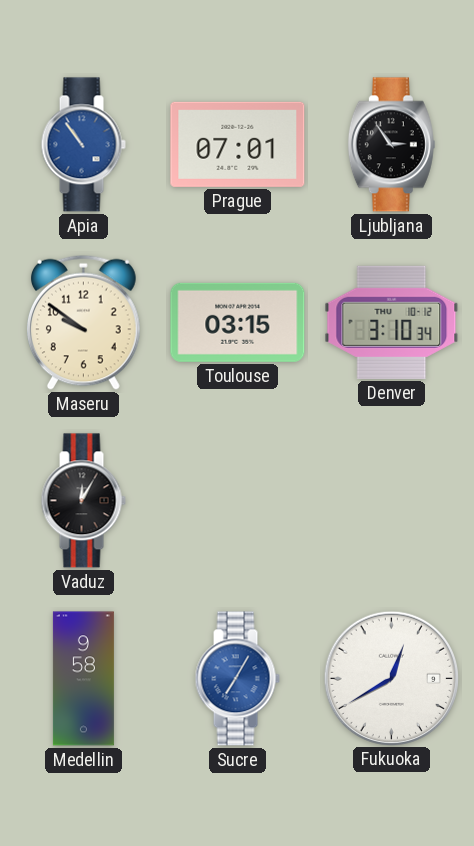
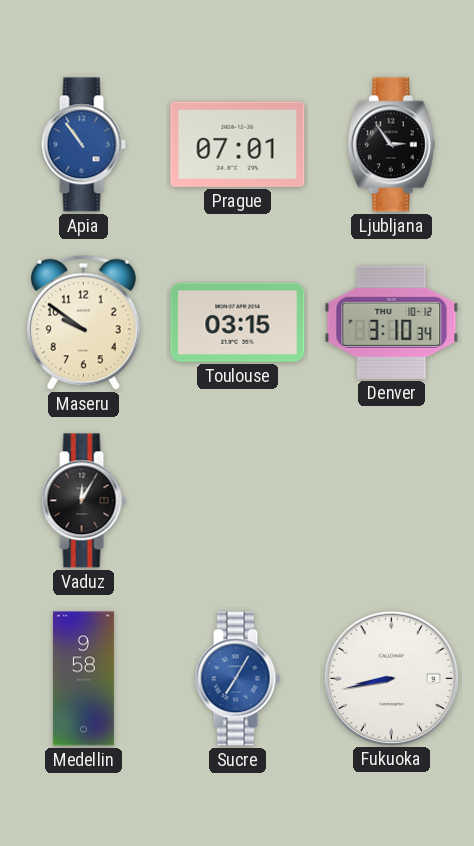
Fukuoka: 12:40 -> 8:43
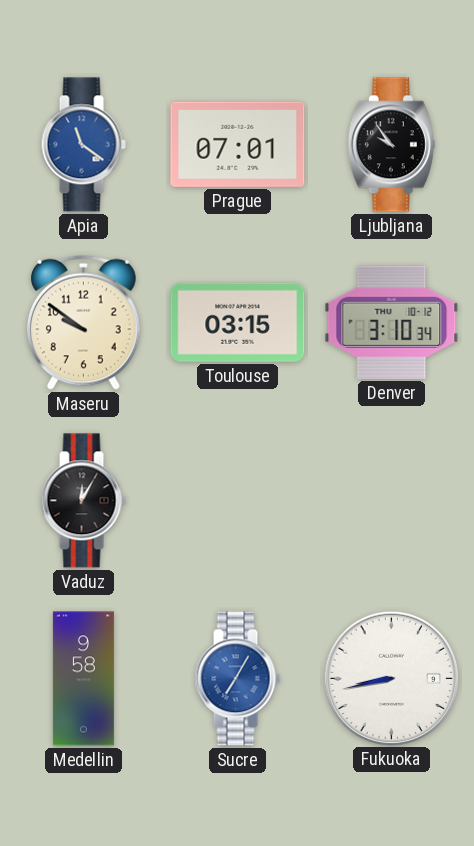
Apia: 10:54 -> 11:21
Ljubljana: 2:54 -> 9:54
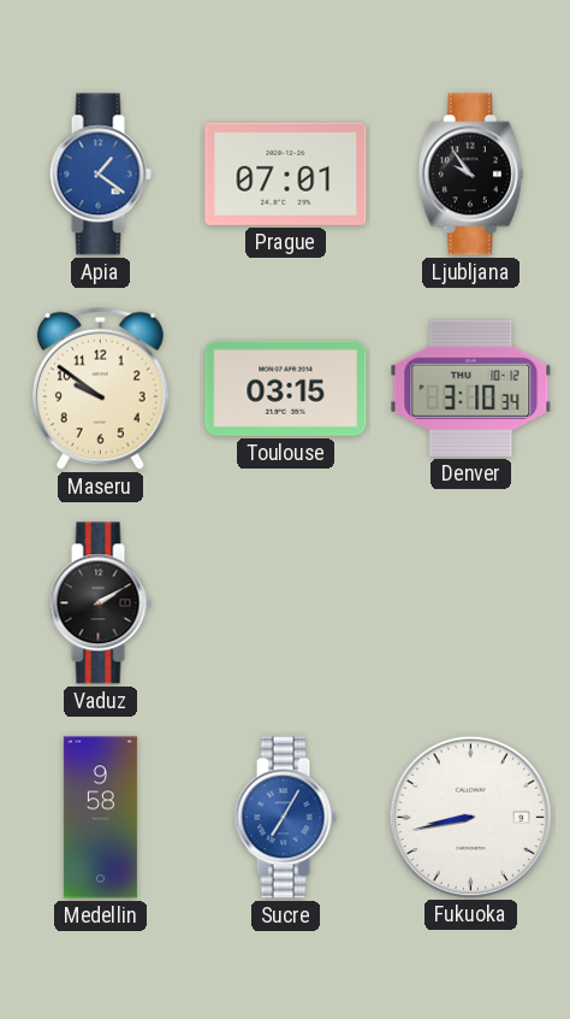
Apia: 11:21 -> 1:21
Vaduz: 12:05 -> 2:10
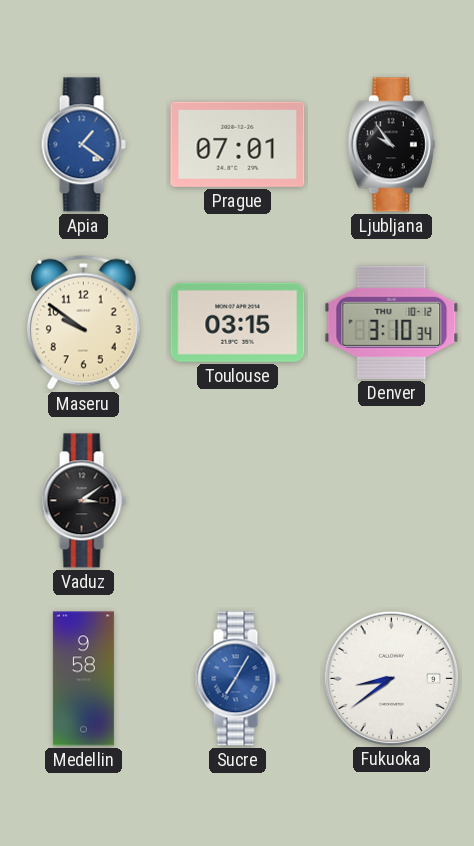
Vaduz: 2:10 -> 3:09
Fukuoka: 8:43 -> 8:39
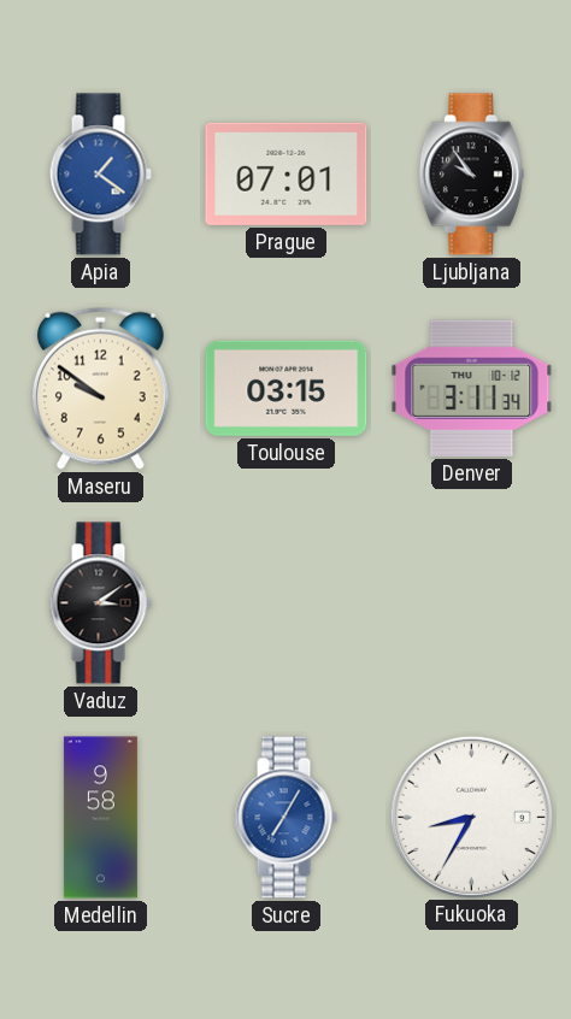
Denver: 3:10 -> 3:11
Fukuoka: 8:39 -> 8:35
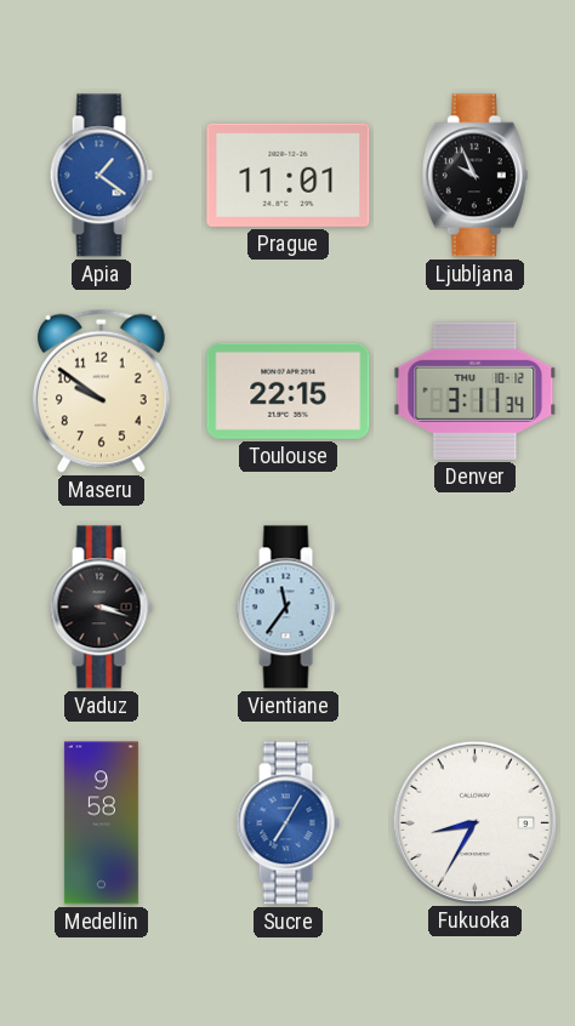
Prague: 07:01 -> 11:01
Ljubljana: 9:54 -> 9:56
Toulouse: 03:15 -> 22:15
Vaduz: 3:09 -> 3:18
Vientiane: none -> 11:36
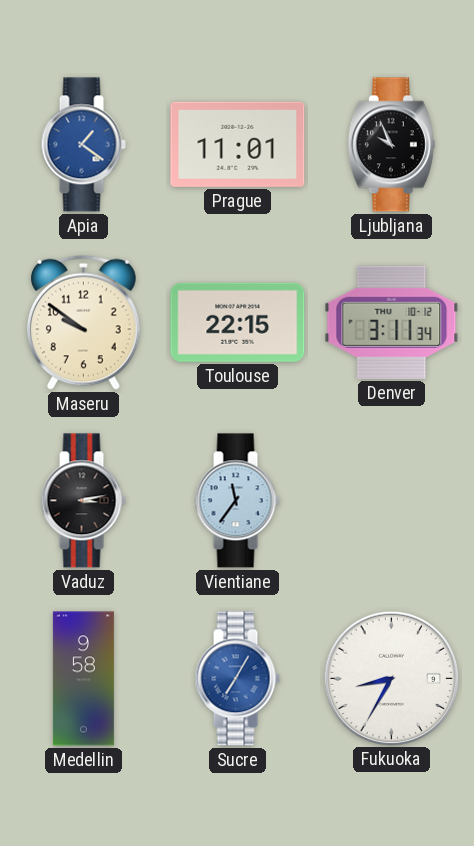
Vaduz: 3:18 -> 3:13
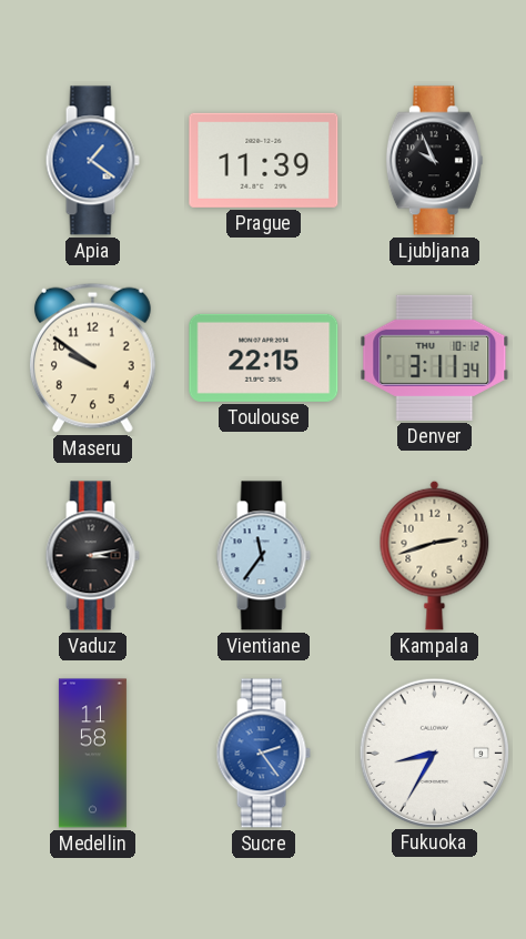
Prague: 11:01 -> 11:39
Kampala: none -> 2:42
Medellin: 9:58 -> 11:58
Sucre: 7:05 -> 2:24
